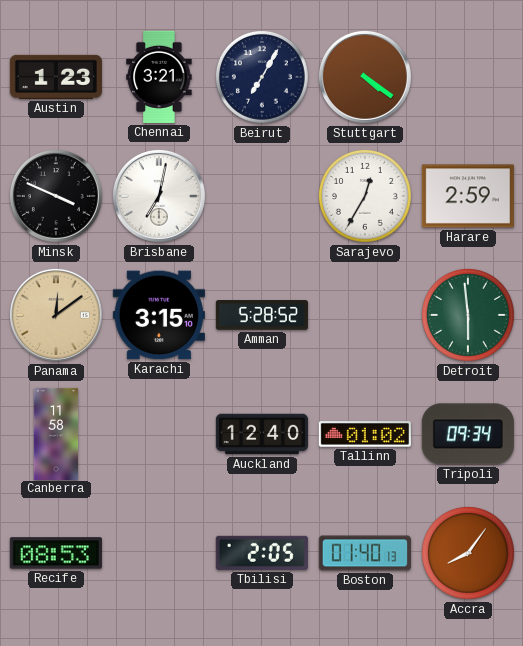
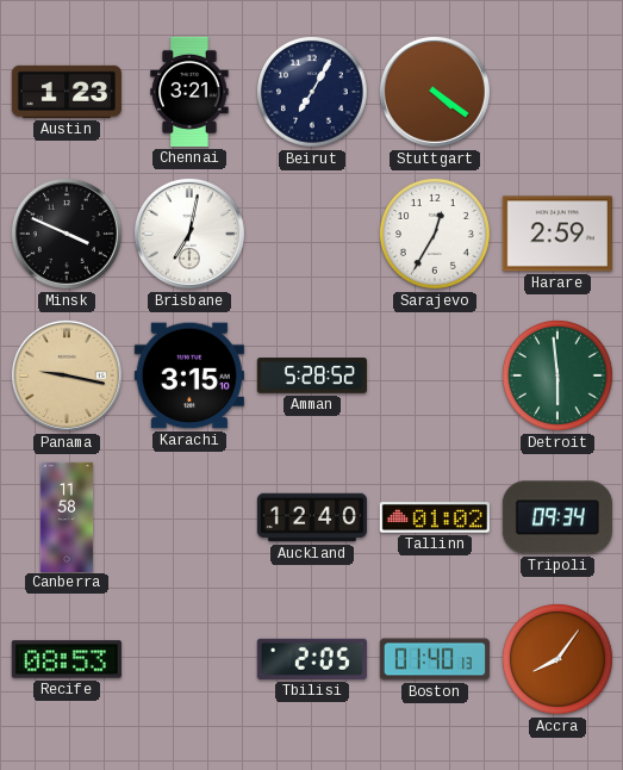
Panama: 12:09 -> 9:17
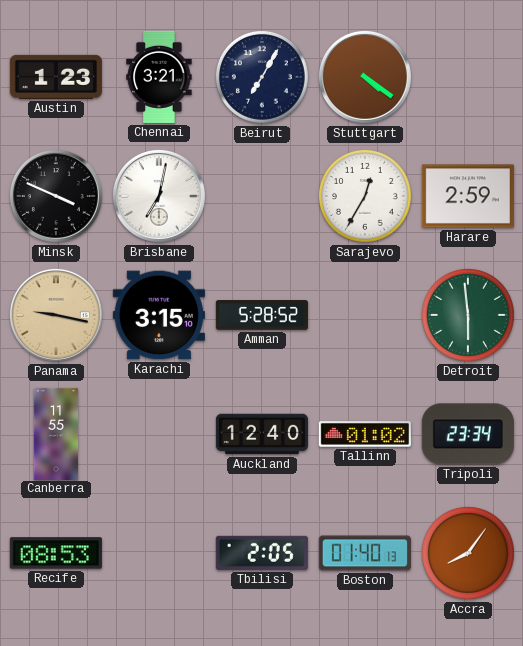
Canberra: 11:58 -> 11:55
Tripoli: 09:34 -> 23:34
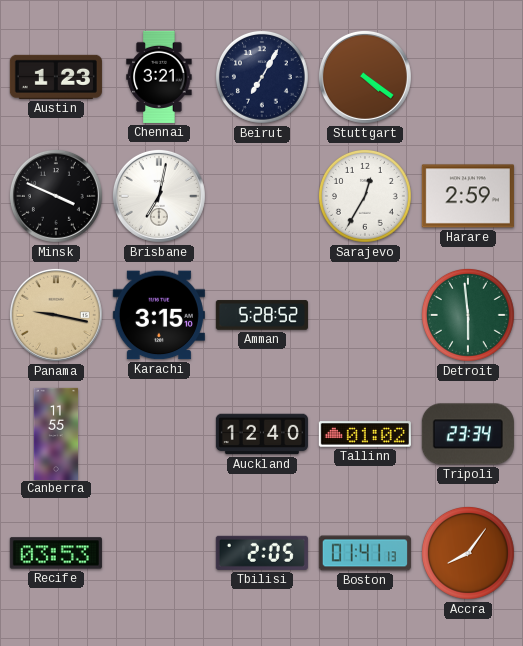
Recife: 08:53 -> 03:53
Boston: 01:40 -> 01:41
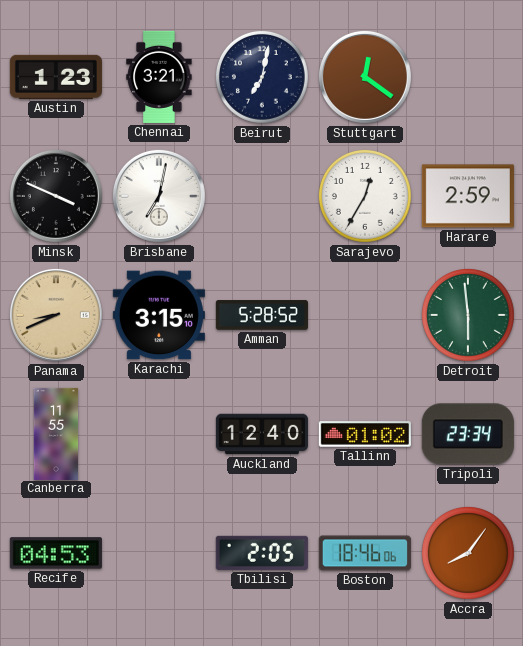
Beirut: 7:05 -> 7:02
Stuttgart: 4:21 -> 12:21
Panama: 9:17 -> 8:41
Recife: 03:53 -> 04:53
Boston: 01:41 -> 18:46
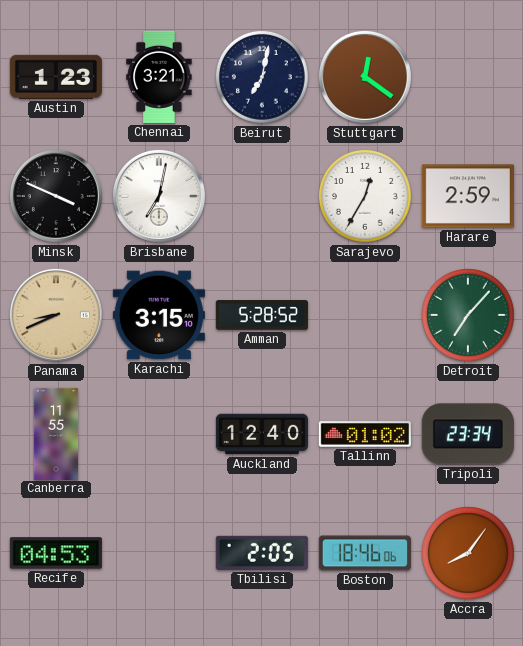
Detroit: 5:59 -> 7:07
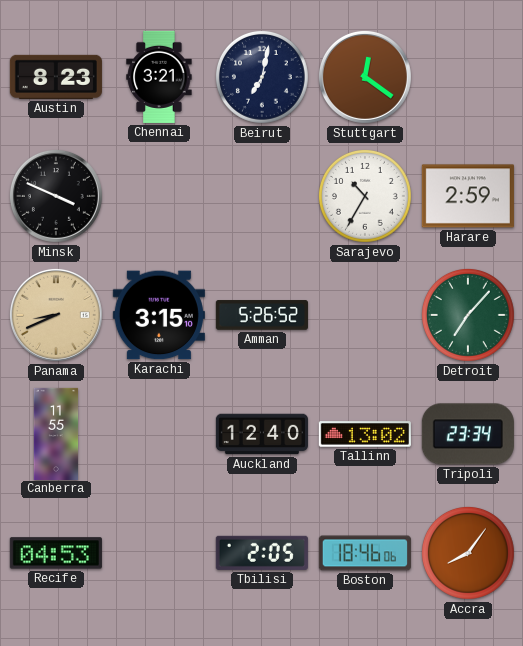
Austin: 1:23 -> 8:23
Brisbane: 7:02 -> none
Sarajevo: 12:35 -> 10:35
Amman: 5:28 -> 5:26
Tallinn: 01:02 -> 13:02
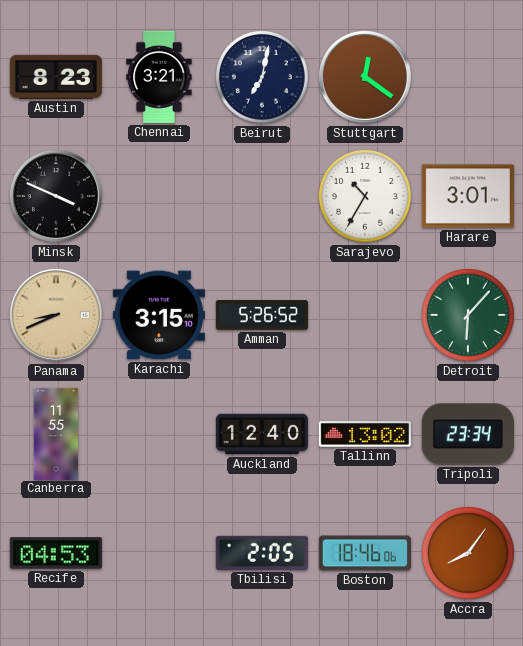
Harare: 2:59 -> 3:01
Detroit: 7:07 -> 6:07
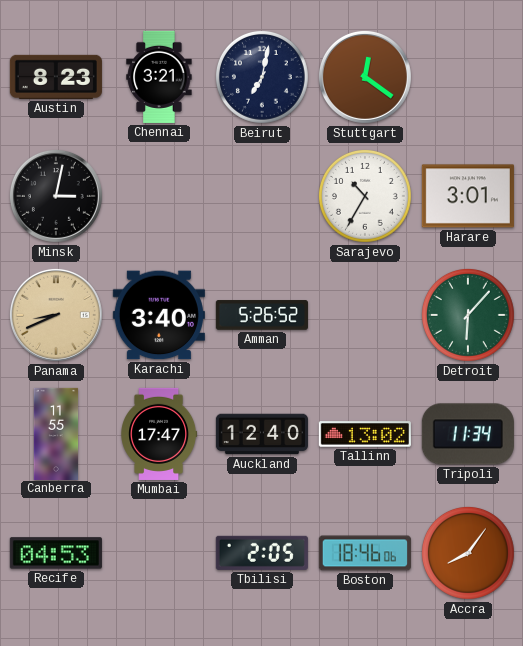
Minsk: 3:49 -> 3:02
Karachi: 3:15 -> 3:40
Mumbai: none -> 17:47
Tripoli: 23:34 -> 11:34
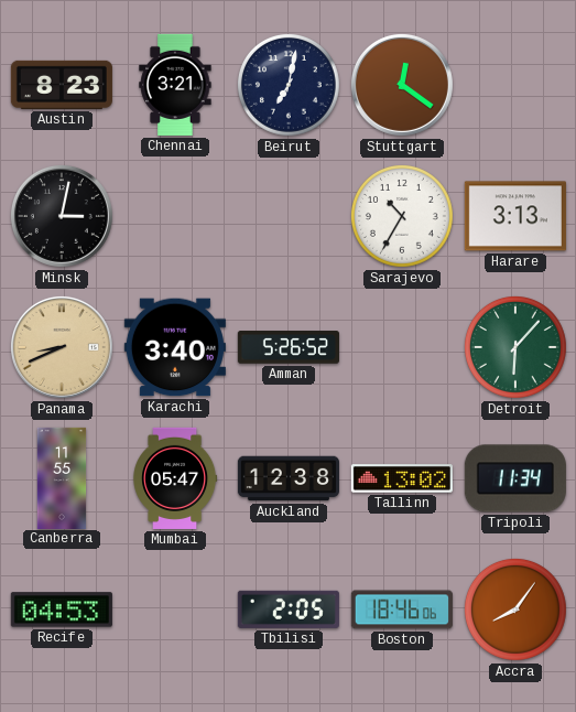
Harare: 3:01 -> 3:13
Mumbai: 17:47 -> 05:47
Auckland: 12:40 -> 12:38
